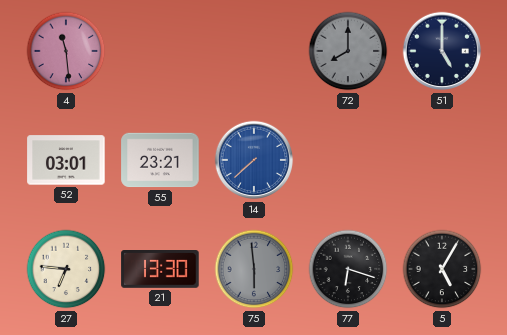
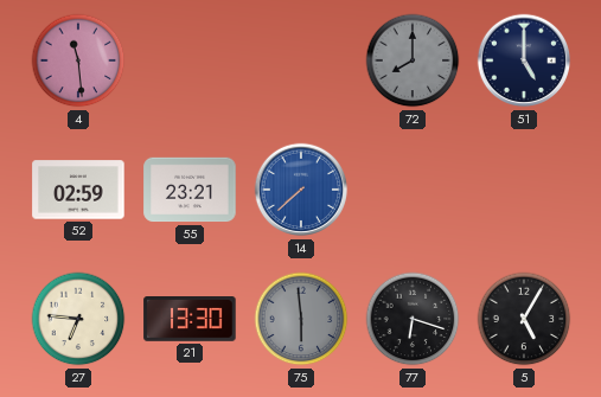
52: 03:01 -> 02:59
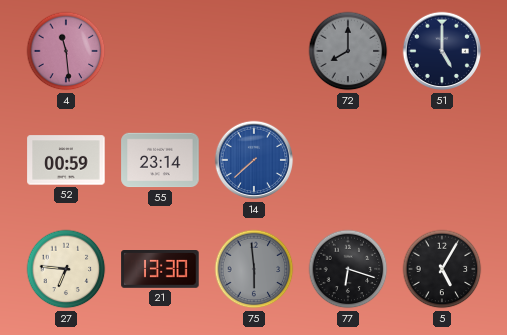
52: 02:59 -> 00:59
55: 23:21 -> 23:14
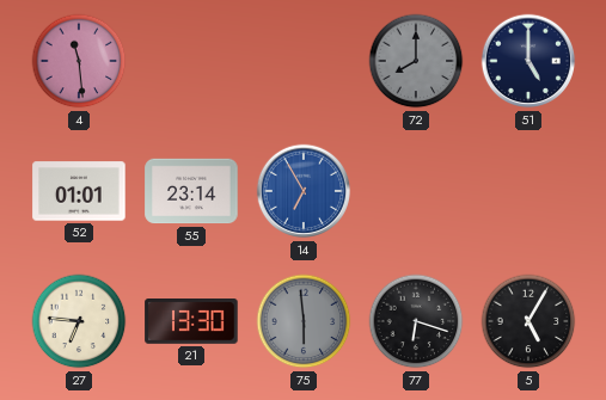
52: 00:59 -> 01:01
14: 7:38 -> 6:55
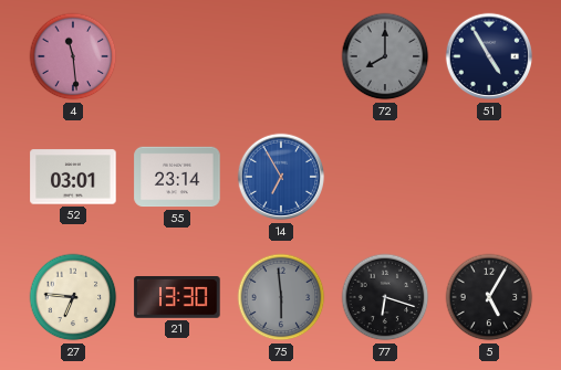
51: 5:00 -> 4:55
52: 01:01 -> 03:01
